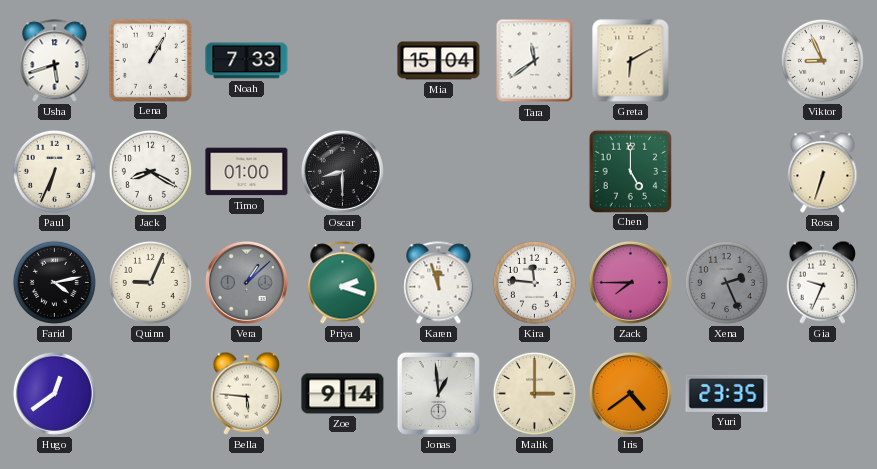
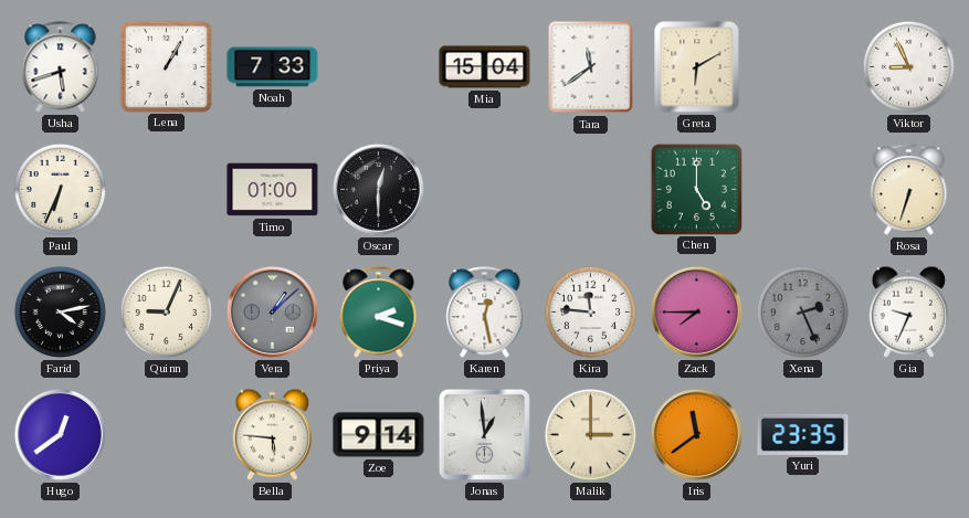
Jack: 8:20 -> none
Oscar: 8:30 -> 12:30
Karen: 11:57 -> 12:28
Iris: 4:39 -> 11:39
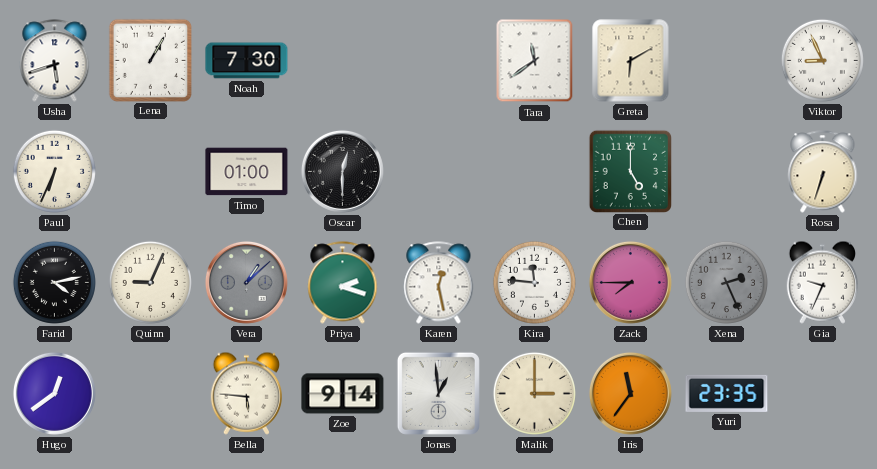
Noah: 7:33 -> 7:30
Mia: 15:04 -> none
Iris: 11:39 -> 11:36
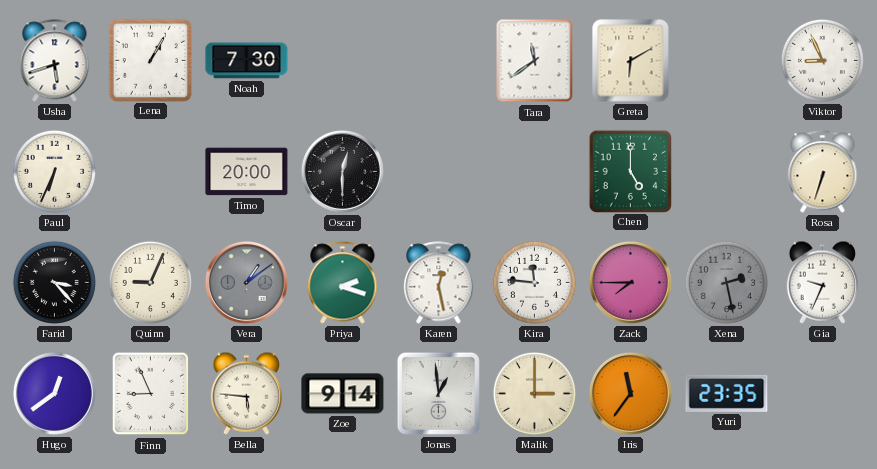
Timo: 01:00 -> 20:00
Farid: 4:13 -> 3:23
Vera: 1:08 -> 1:09
Xena: 2:26 -> 2:28
Finn: none -> 8:56
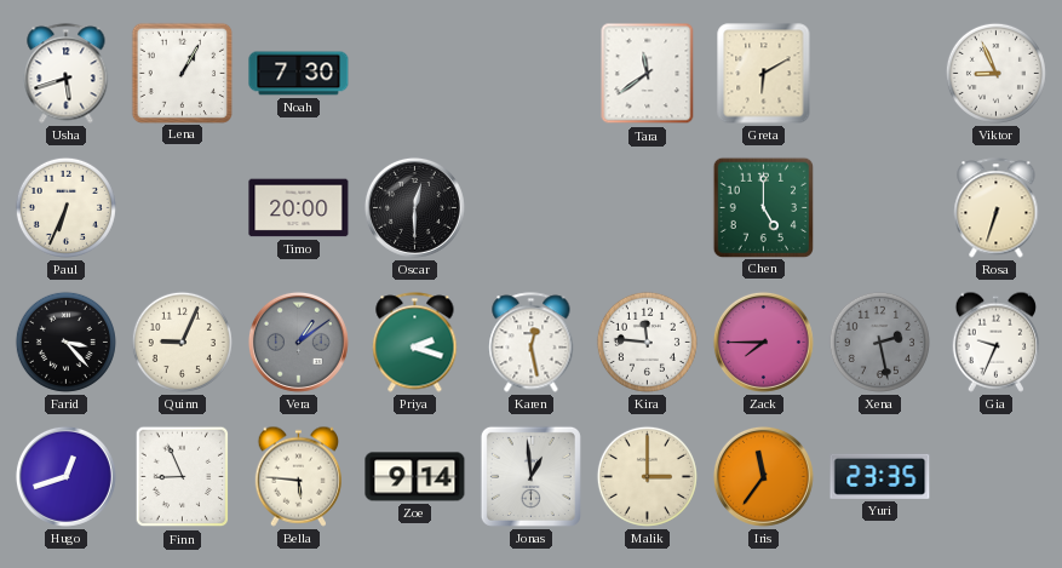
Hugo: 12:39 -> 12:42
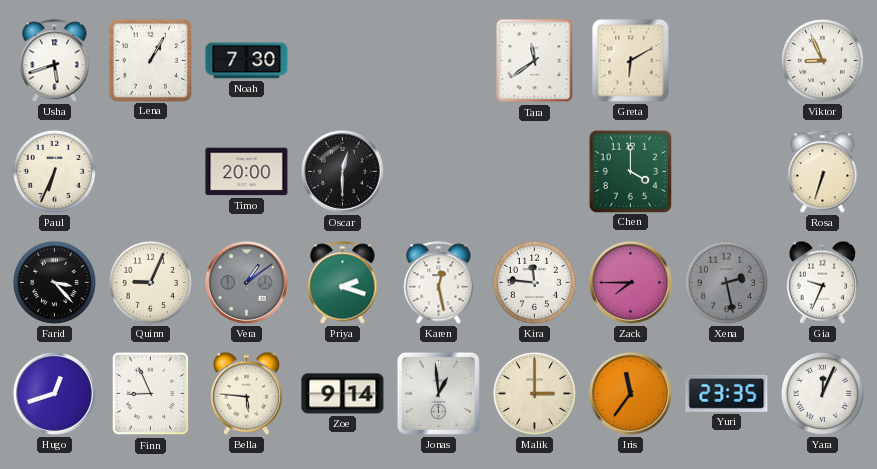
Chen: 5:00 -> 4:00
Yara: none -> 12:04
